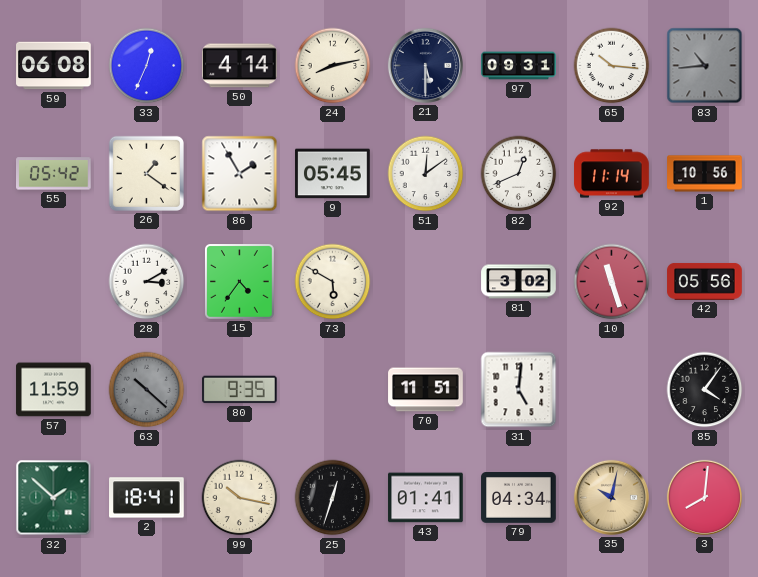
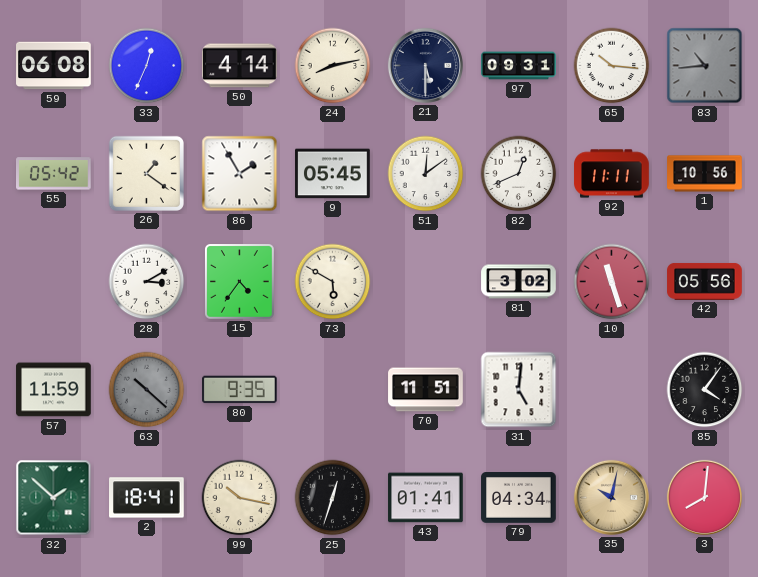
92: 11:14 -> 11:11
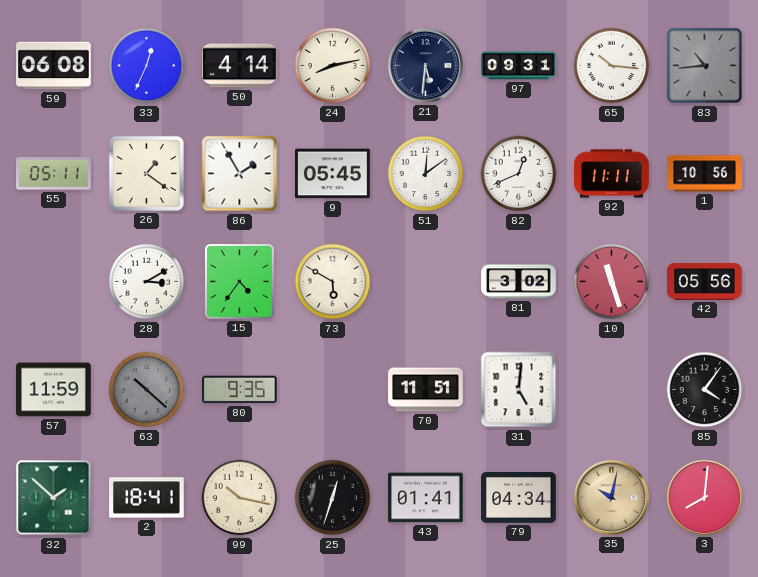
21: 5:30 -> 5:31
55: 05:42 -> 05:11
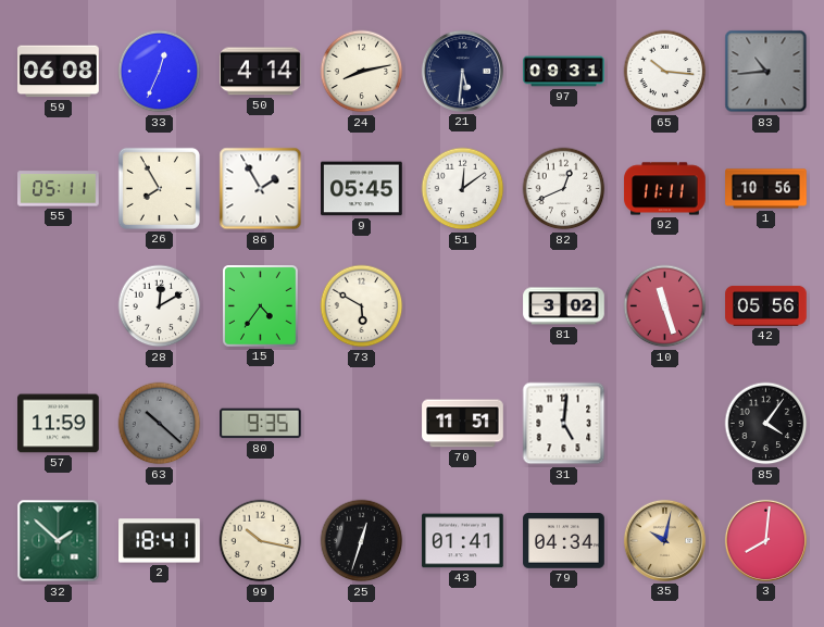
26: 1:21 -> 7:55
28: 3:10 -> 12:10
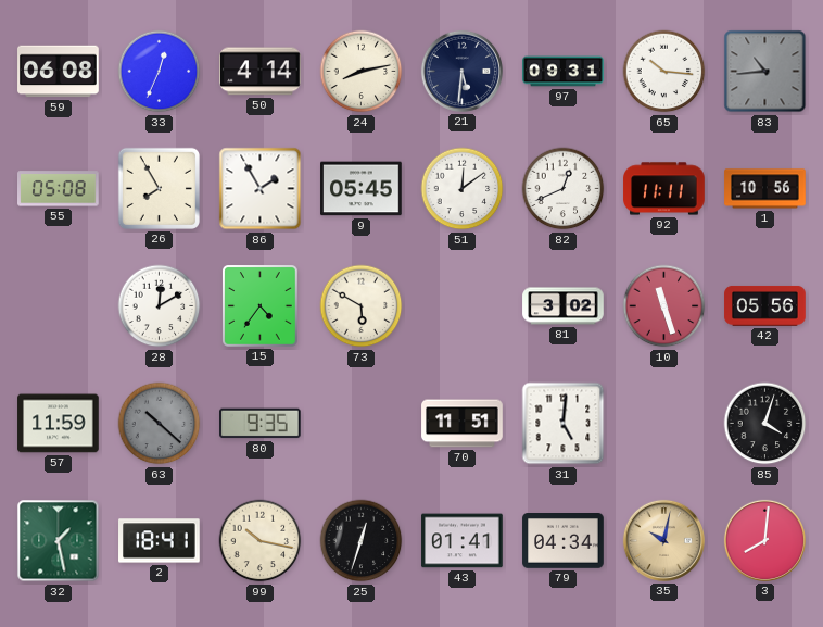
55: 05:11 -> 05:08
85: 4:06 -> 4:03
32: 1:52 -> 1:28
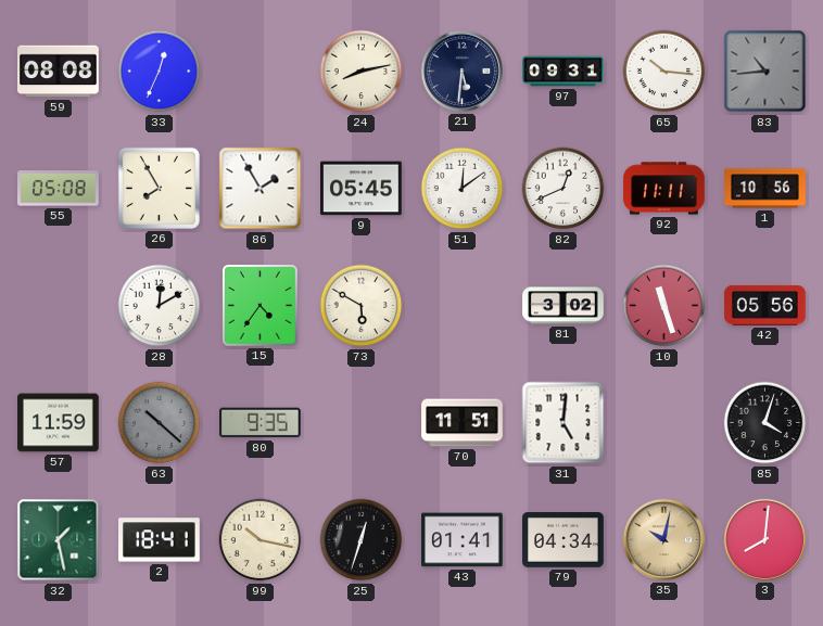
59: 06:08 -> 08:08
50: 4:14 -> none
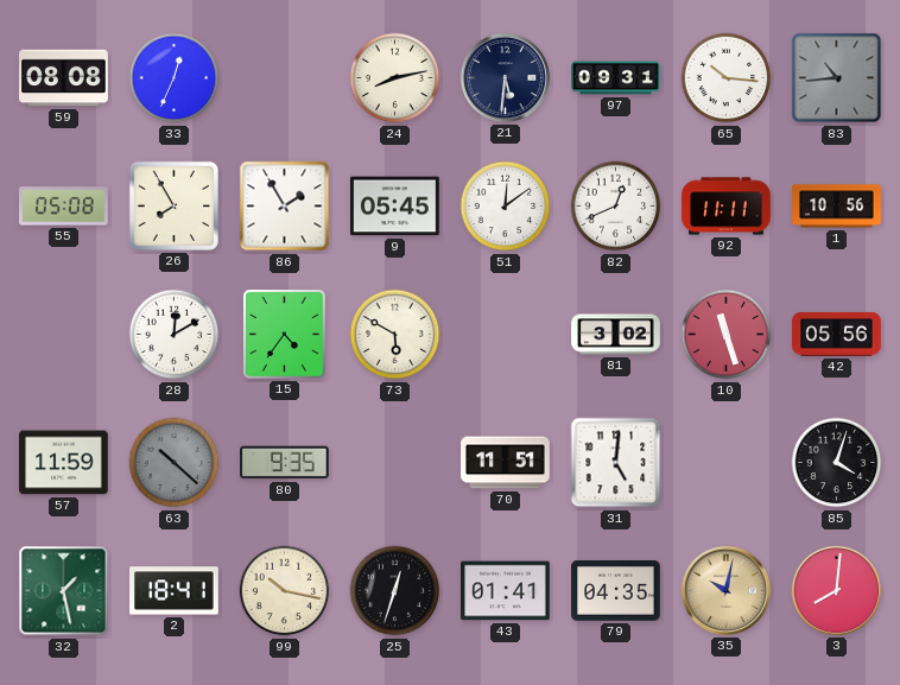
79: 04:34 -> 04:35
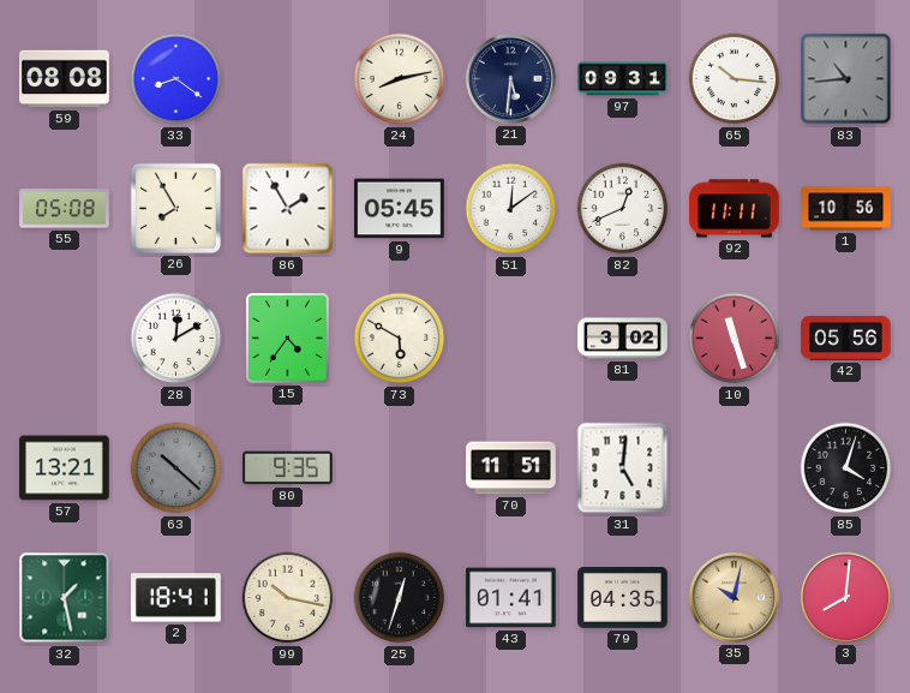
33: 12:34 -> 8:21
57: 11:59 -> 13:21
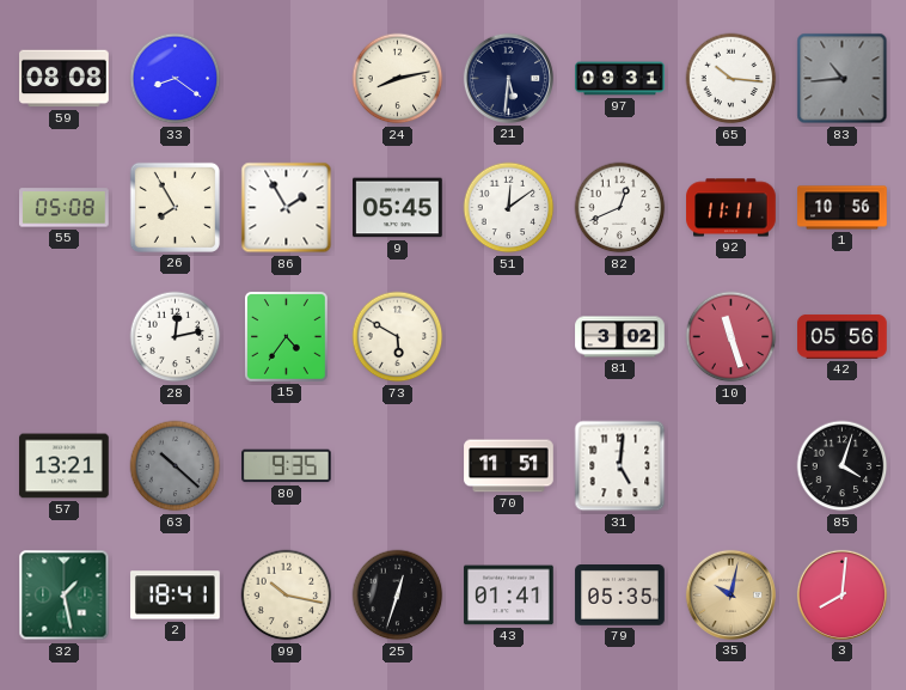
28: 12:10 -> 12:13
79: 04:35 -> 05:35
